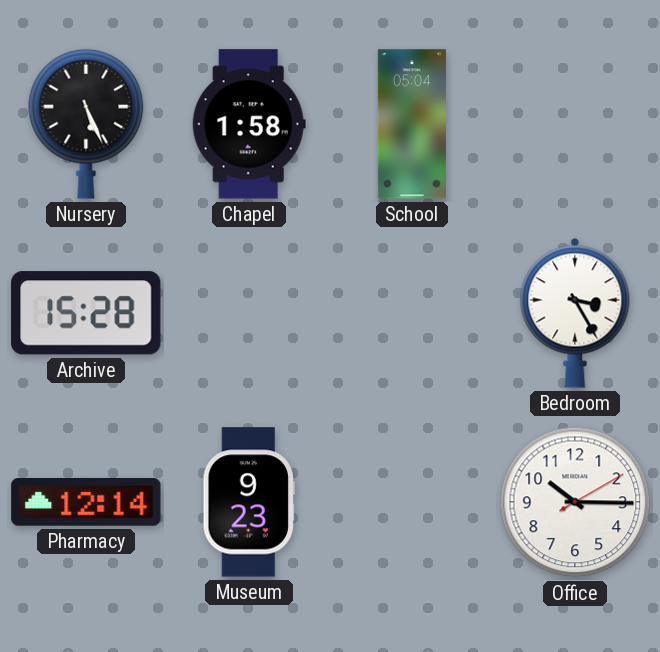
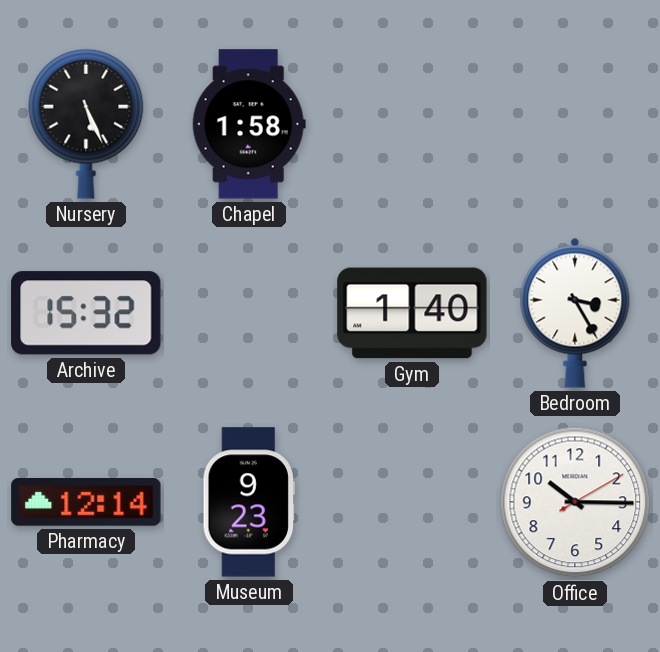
School: 05:04 -> none
Archive: 15:28 -> 15:32
Gym: none -> 1:40
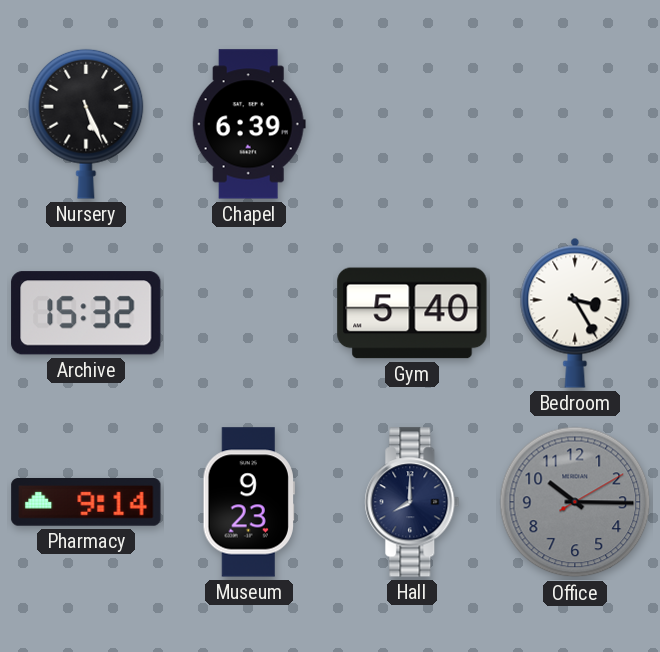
Chapel: 1:58 -> 6:39
Gym: 1:40 -> 5:40
Pharmacy: 12:14 -> 9:14
Hall: none -> 8:00
Office dial: white -> grey
